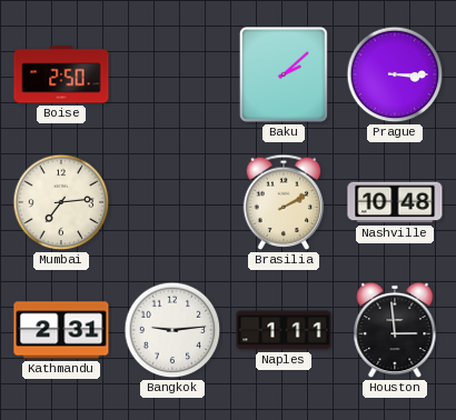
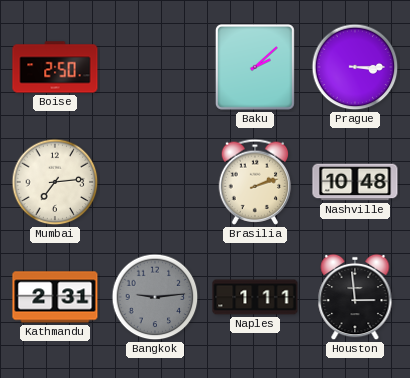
Brasilia: 2:10 -> 2:12
Bangkok dial: white -> grey
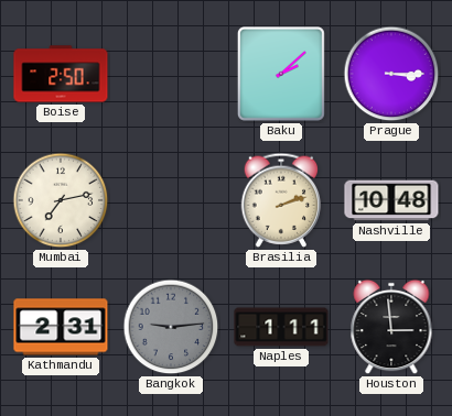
Mumbai: 7:14 -> 7:13
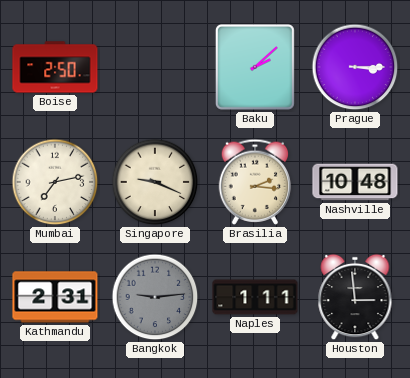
Singapore: none -> 9:19
Brasilia: 2:12 -> 2:16
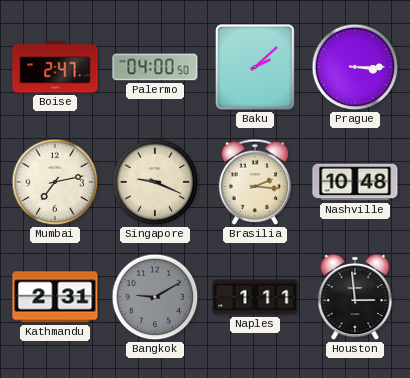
Boise: 2:50 -> 2:47
Palermo: none -> 04:00
Bangkok: 9:14 -> 9:10
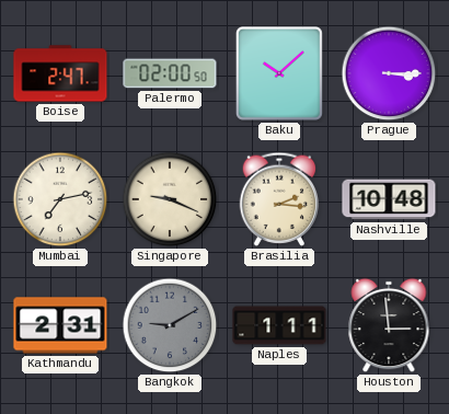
Palermo: 04:00 -> 02:00
Baku: 2:08 -> 10:08
